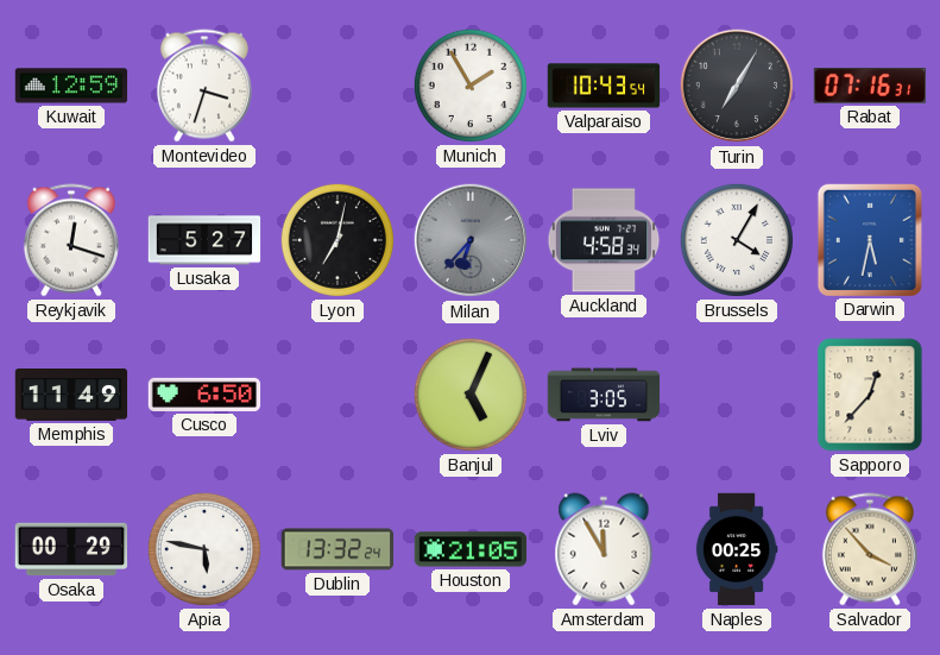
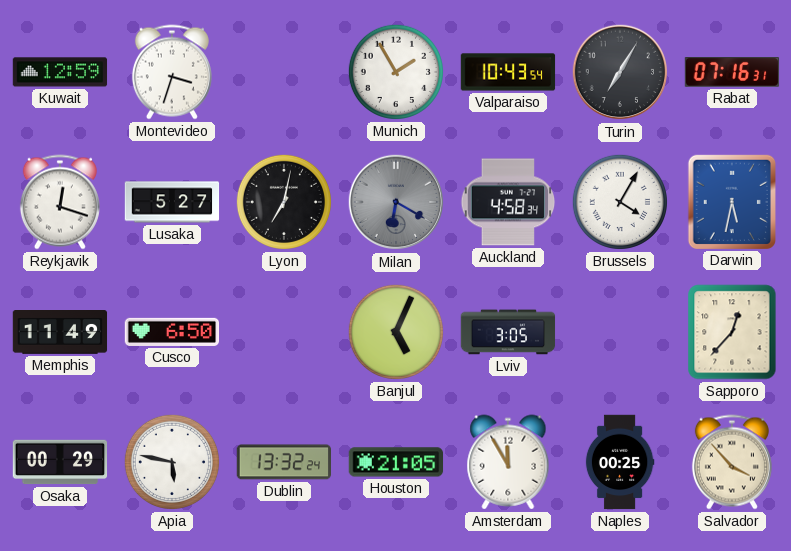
Milan: 6:37 -> 6:20
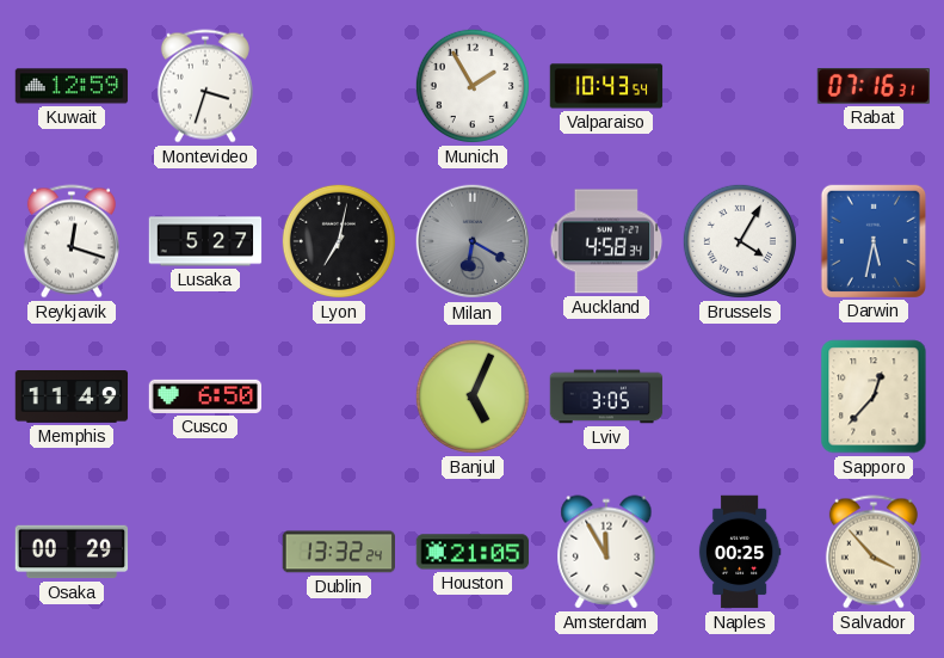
Turin: 7:05 -> none
Apia: 5:47 -> none
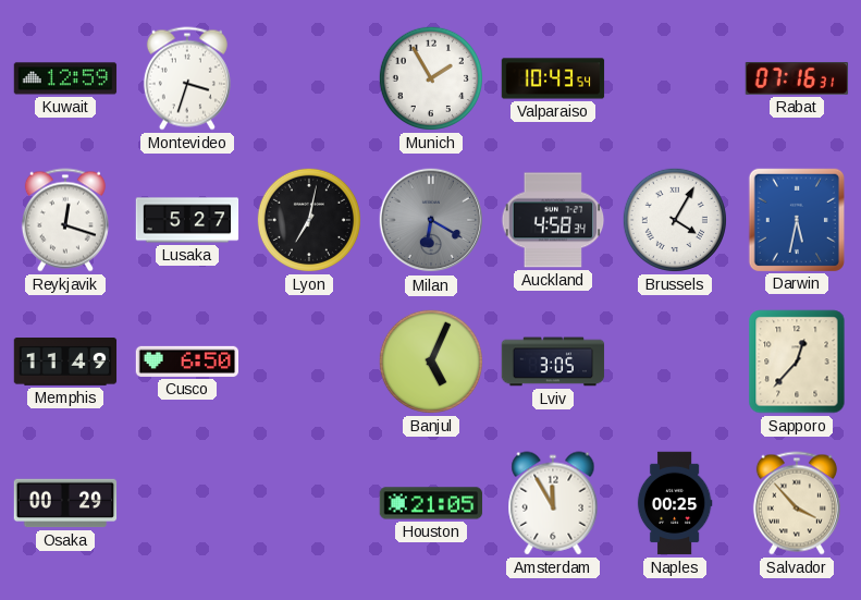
Dublin: 13:32 -> none
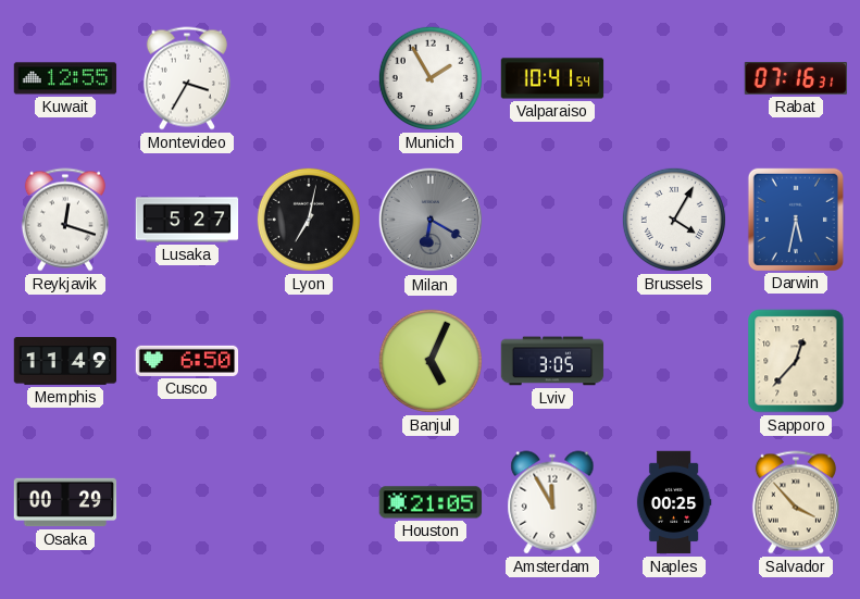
Kuwait: 12:59 -> 12:55
Montevideo: 3:33 -> 3:35
Valparaiso: 10:43 -> 10:41
Auckland: 4:58 -> none
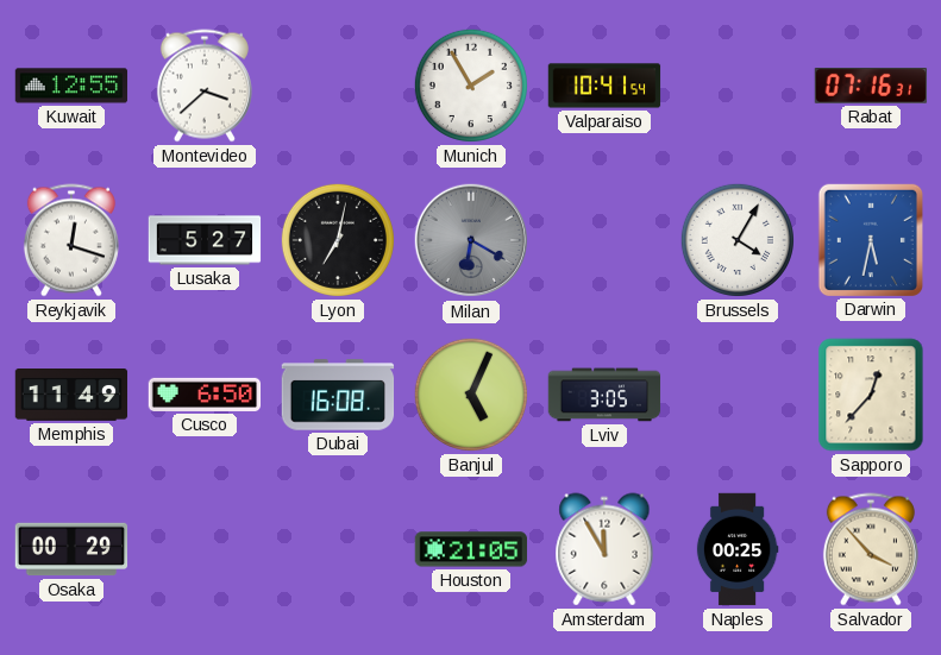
Montevideo: 3:35 -> 3:38
Dubai: none -> 16:08
